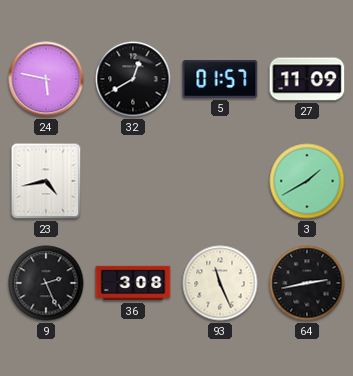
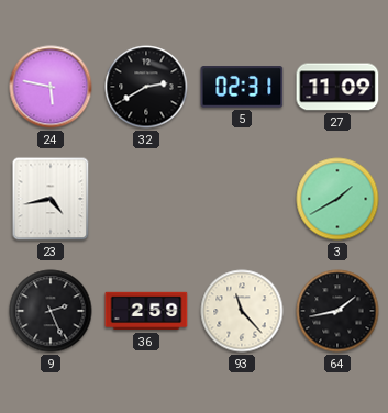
32: 12:40 -> 2:40
5: 01:57 -> 02:31
36: 3:08 -> 2:59
93: 11:26 -> 11:23
64: 2:43 -> 1:43
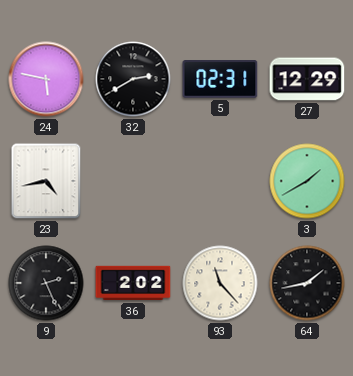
27: 11:09 -> 12:29
36: 2:59 -> 2:02
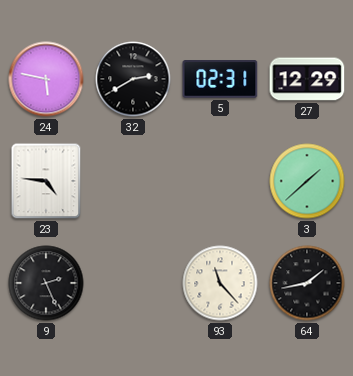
23: 4:43 -> 4:46
3: 1:40 -> 1:38
36: 2:02 -> none
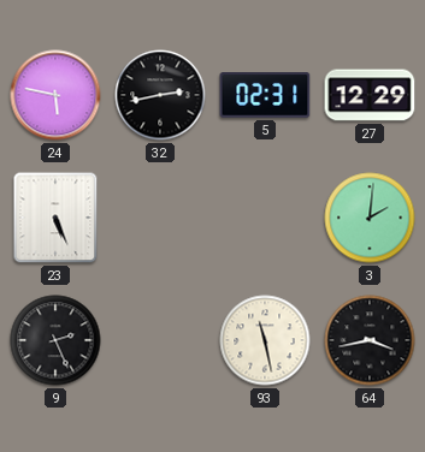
32: 2:40 -> 2:43
23: 4:46 -> 5:26
3: 1:38 -> 2:01
93: 11:23 -> 11:28
64: 1:43 -> 3:43
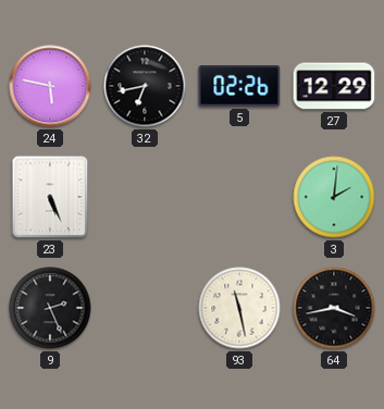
32: 2:43 -> 6:43
5: 02:31 -> 02:26
